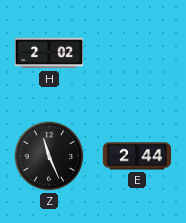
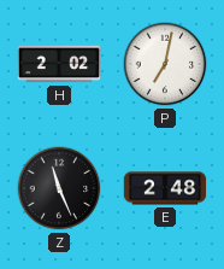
P: none -> 7:02
E: 2:44 -> 2:48
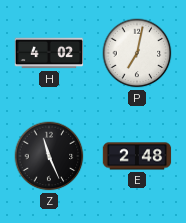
H: 2:02 -> 4:02
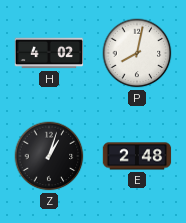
P: 7:02 -> 8:02
Z: 11:26 -> 1:03
